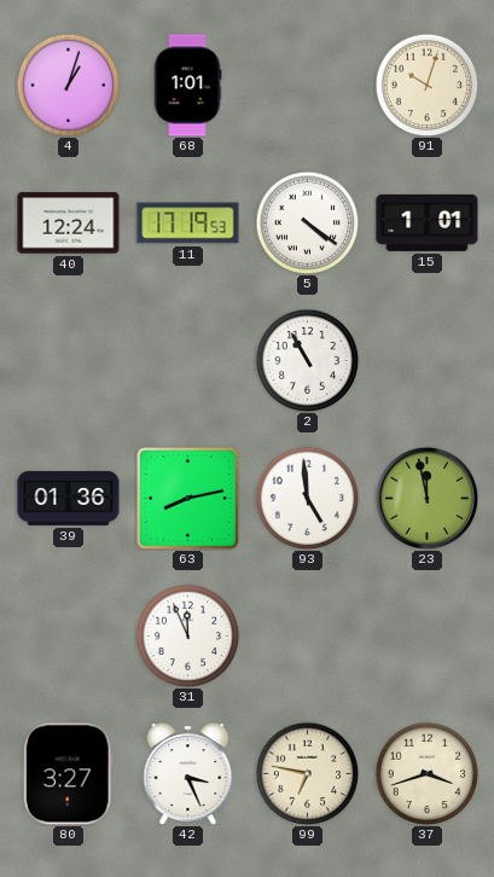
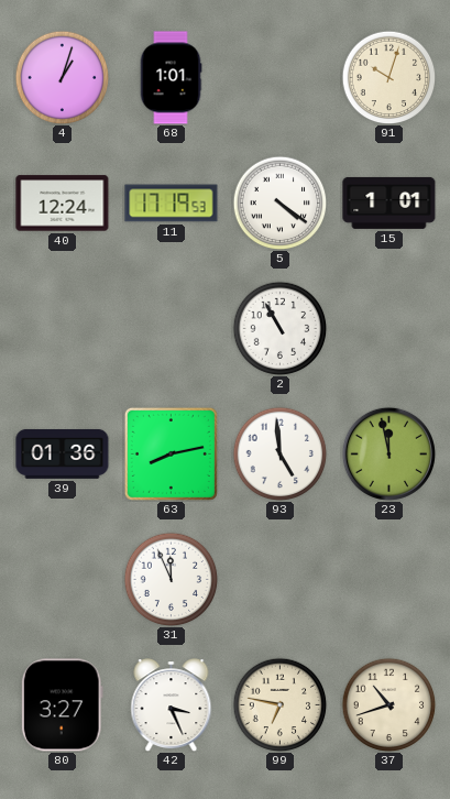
37: 3:42 -> 10:42
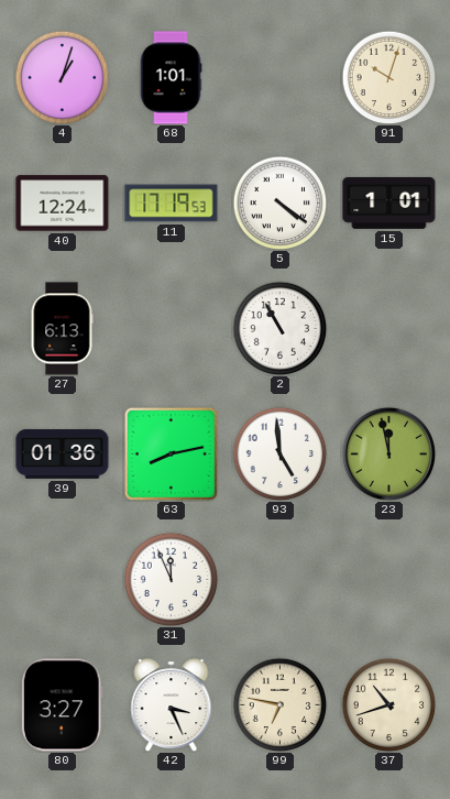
27: none -> 6:13
